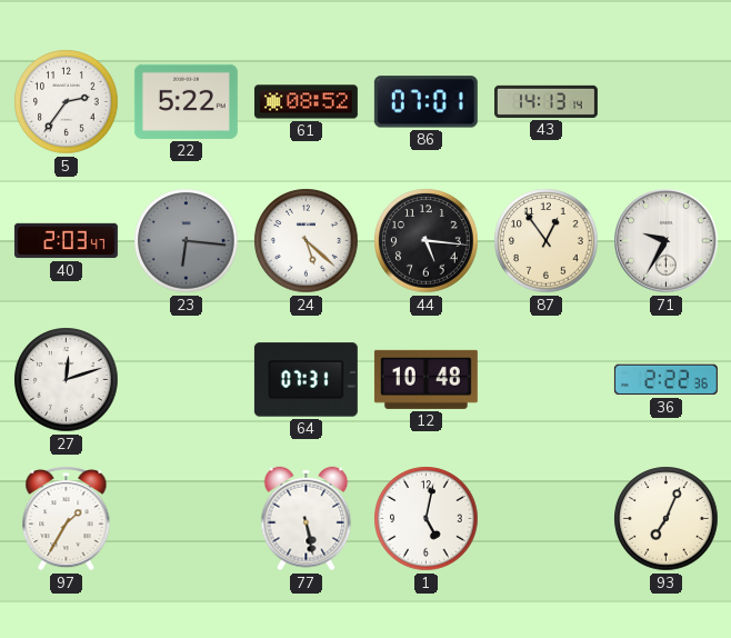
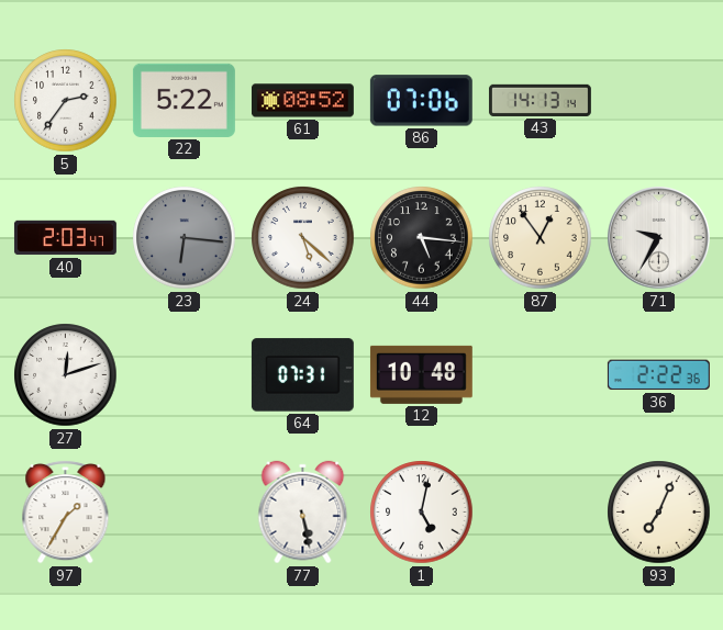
86: 07:01 -> 07:06
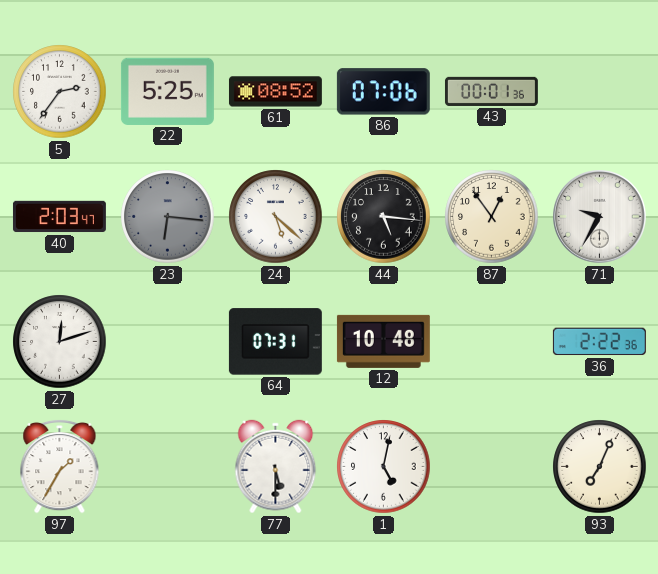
22: 5:22 -> 5:25
43: 14:13 -> 00:01
77: 5:28 -> 5:30
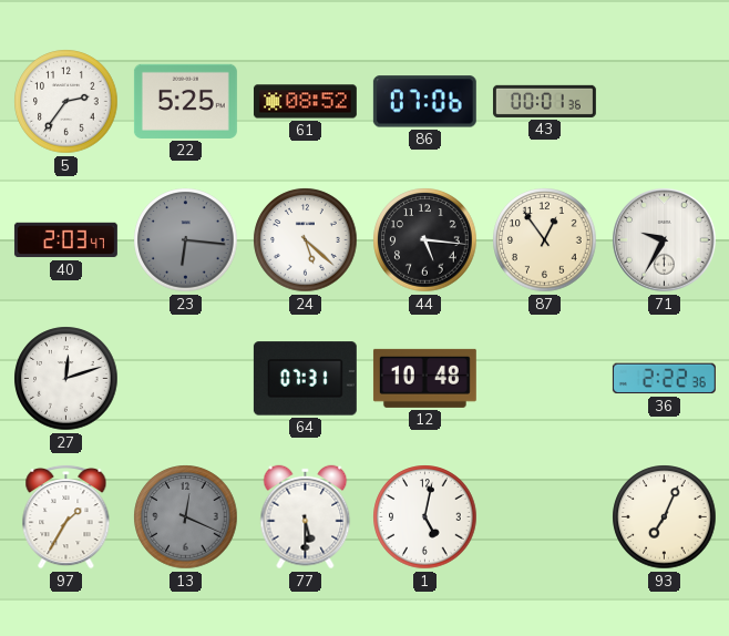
13: none -> 12:19
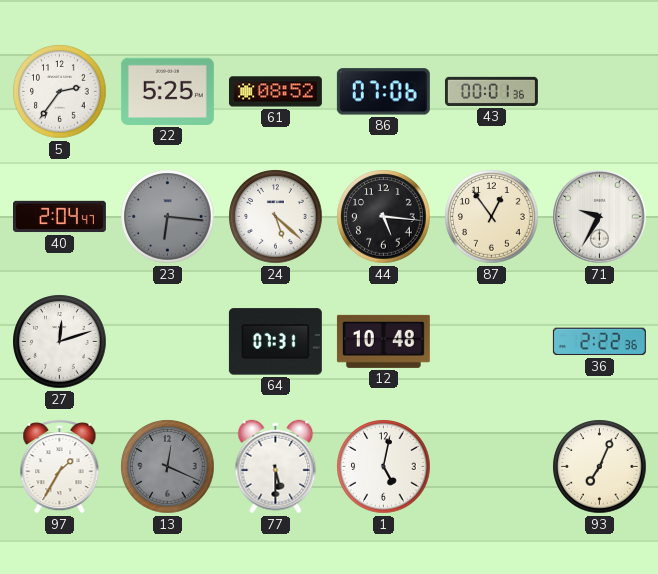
40: 2:03 -> 2:04
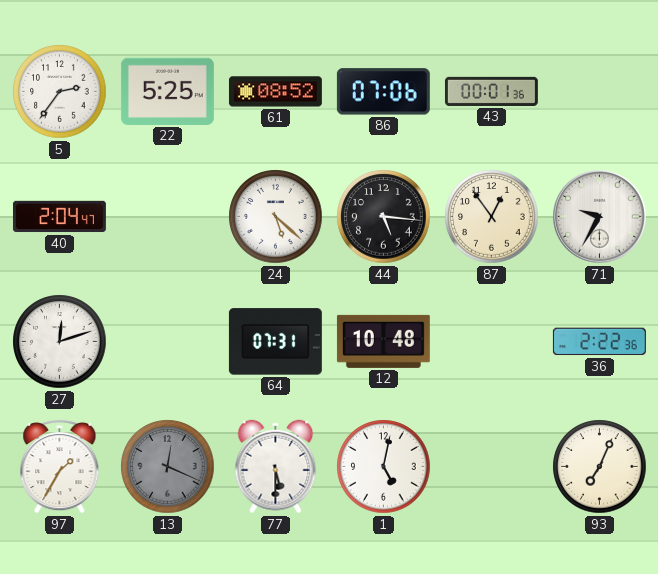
23: 6:16 -> none
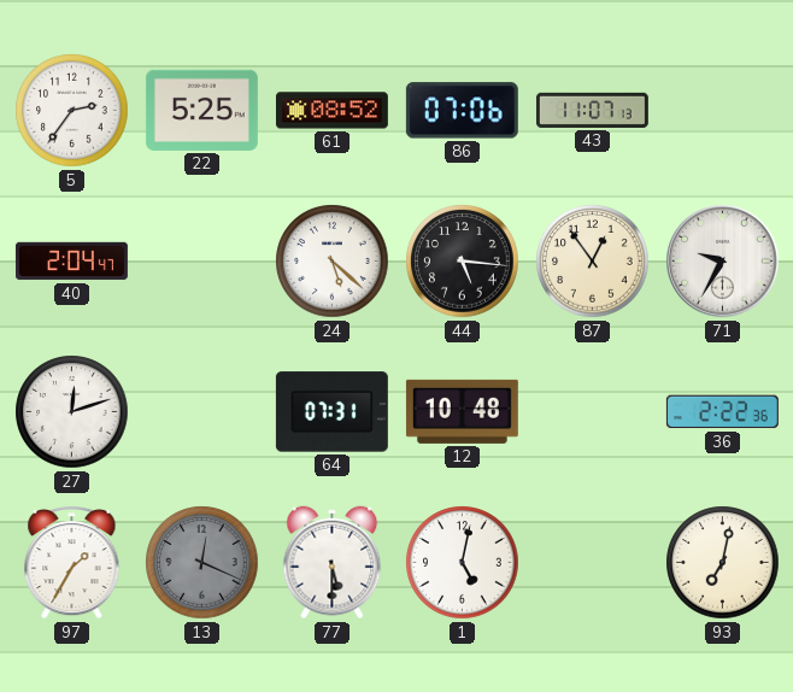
43: 00:01 -> 11:07
93: 7:04 -> 7:02
